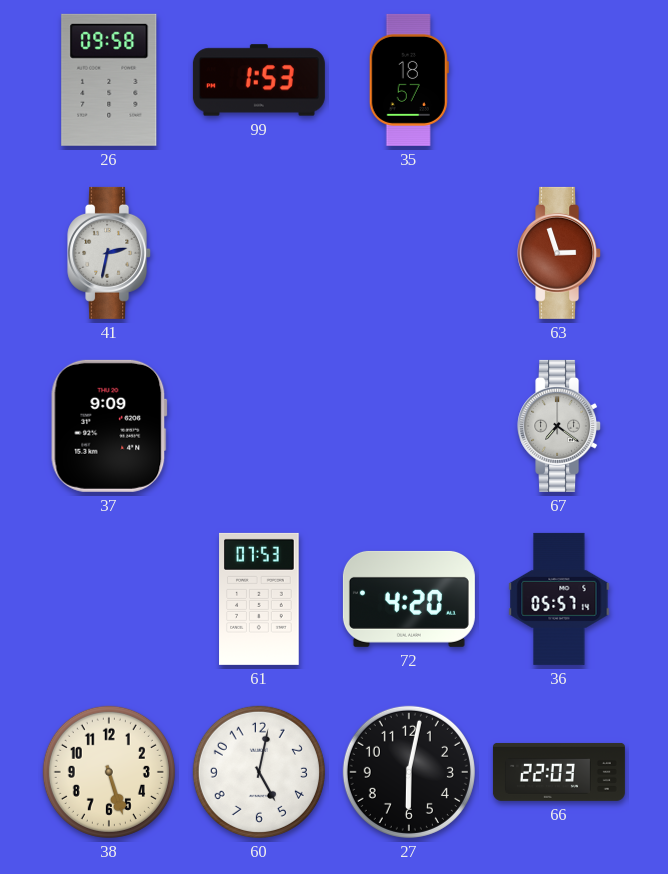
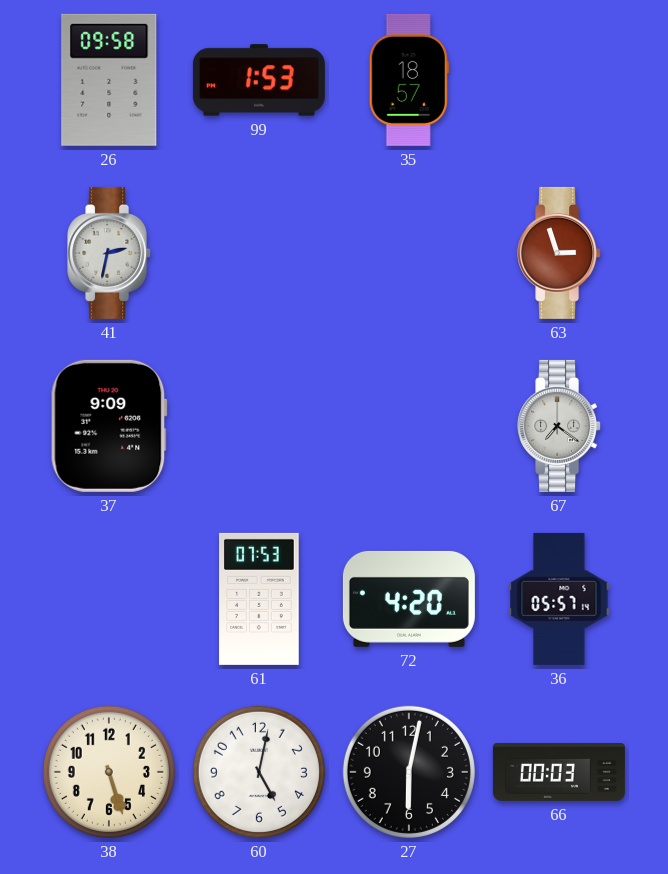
66: 22:03 -> 00:03
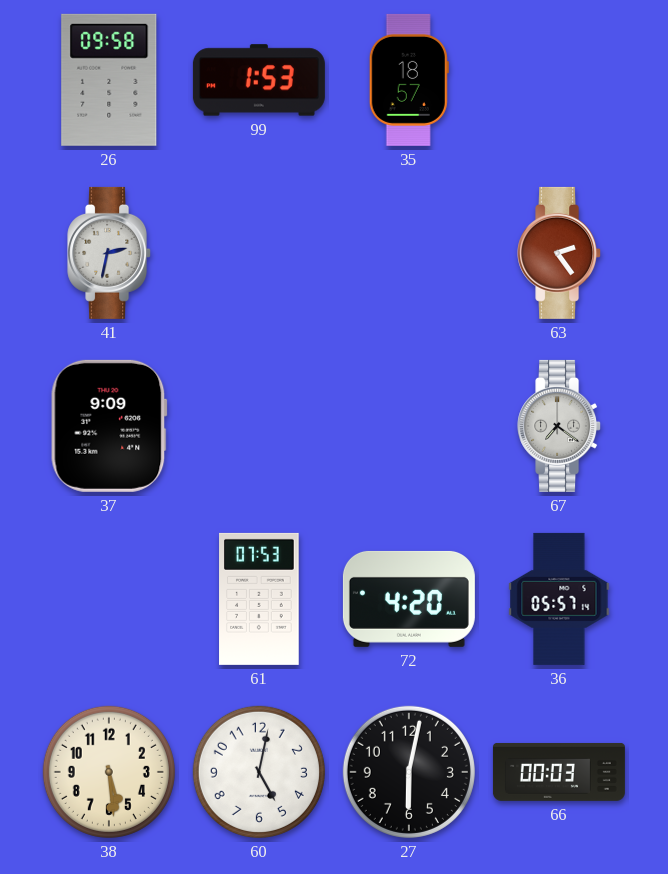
63: 2:57 -> 2:24
38: 5:27 -> 5:29
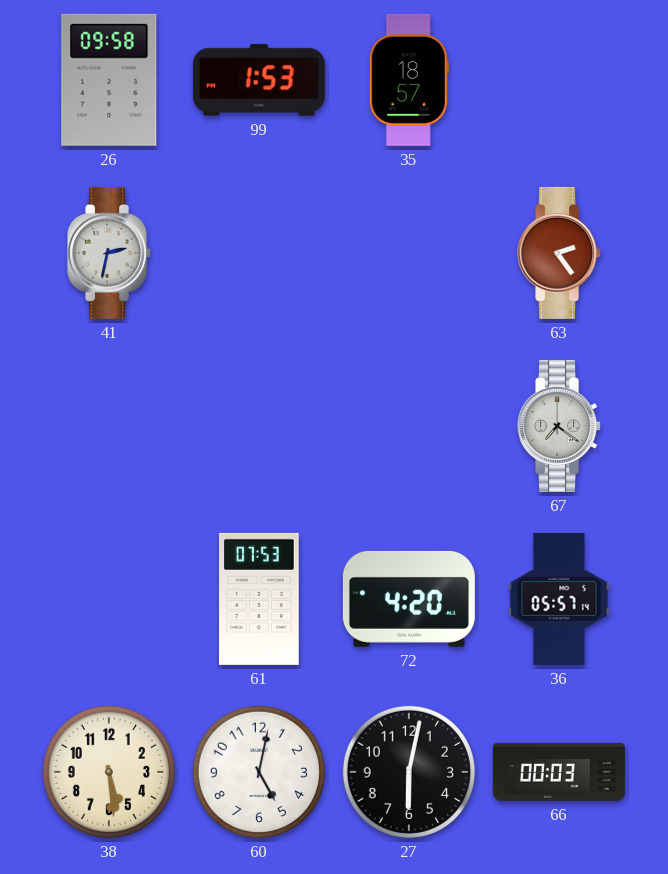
37: 9:09 -> none
